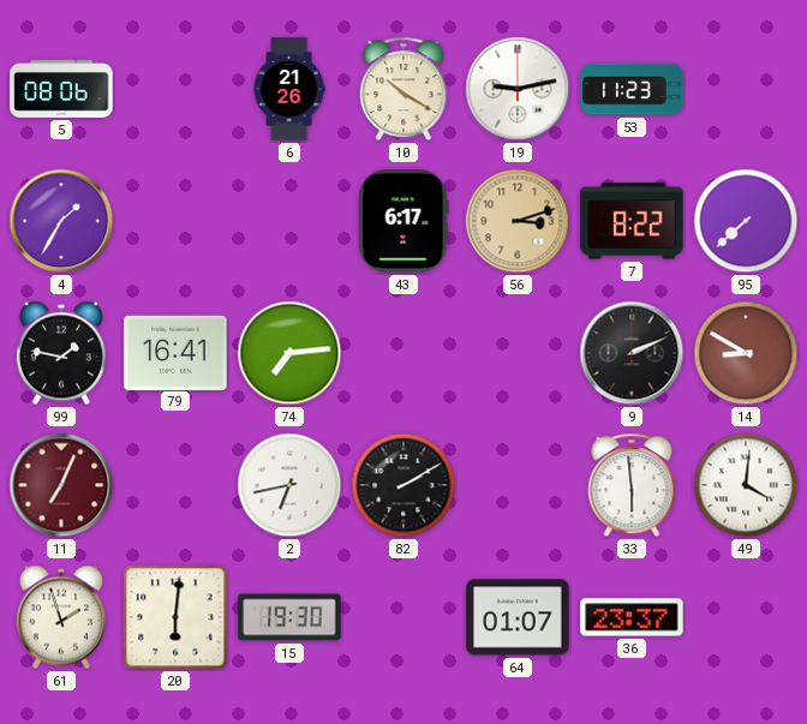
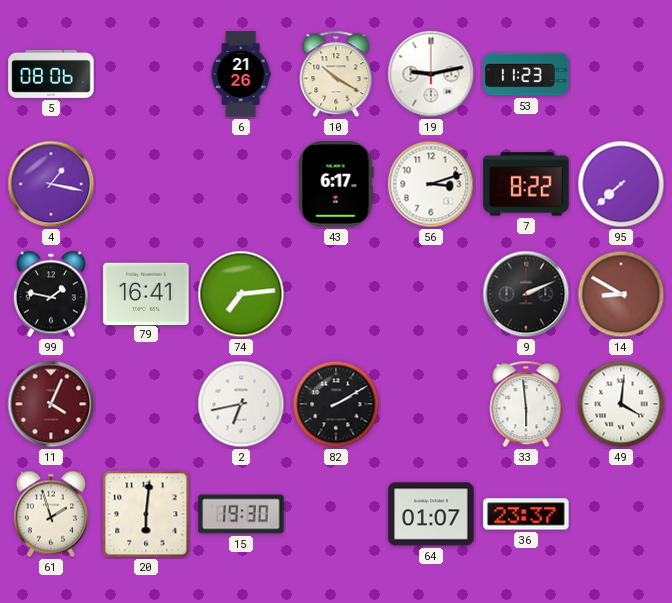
4: 1:35 -> 1:17
56 dial: champagne -> white
11: 7:04 -> 4:04
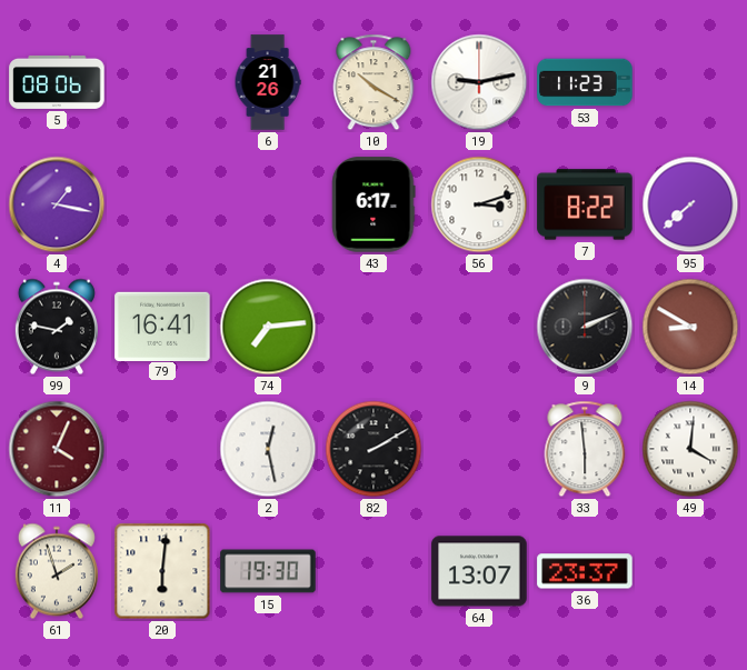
2: 6:43 -> 12:28
64: 01:07 -> 13:07
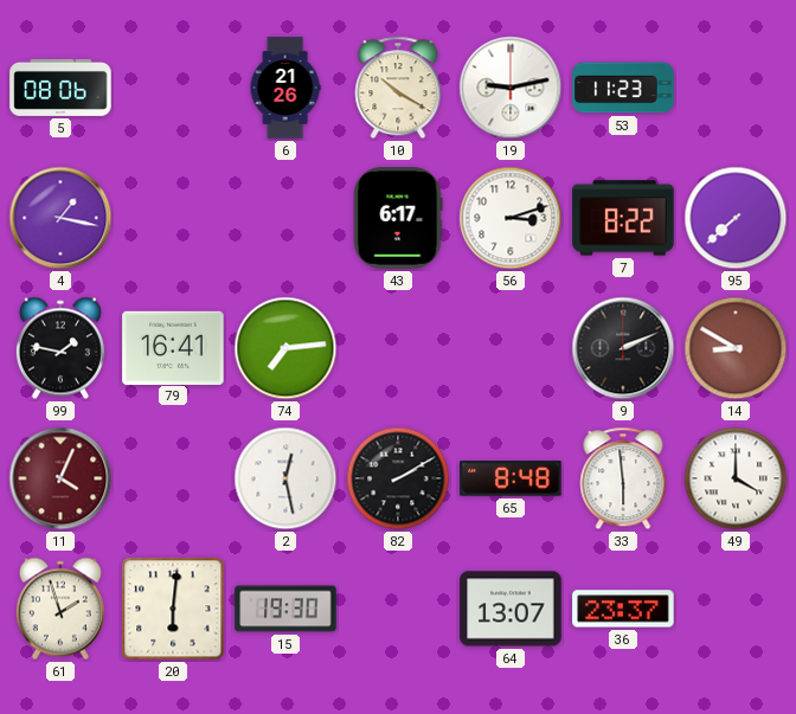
65: none -> 8:48
49: 4:01 -> 4:00
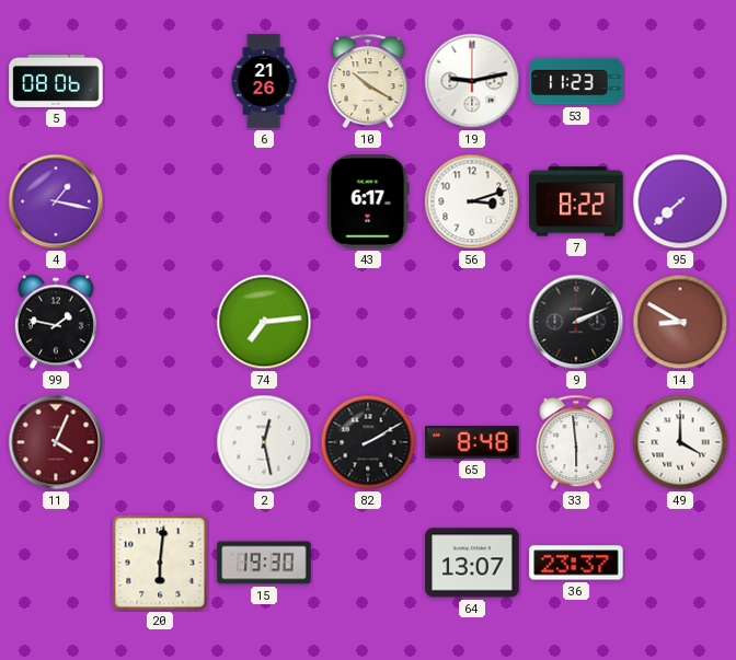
79: 16:41 -> none
61: 1:57 -> none
